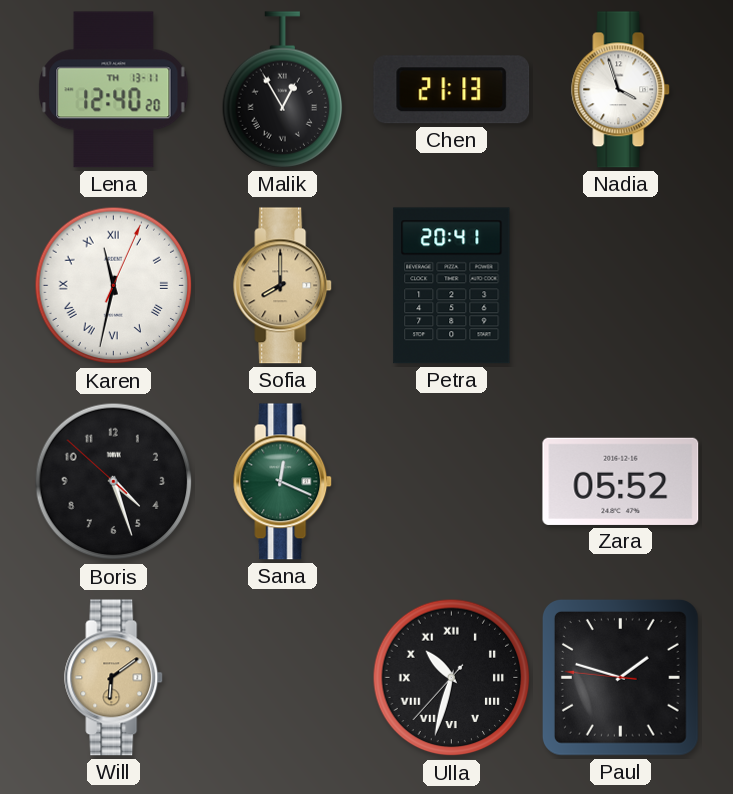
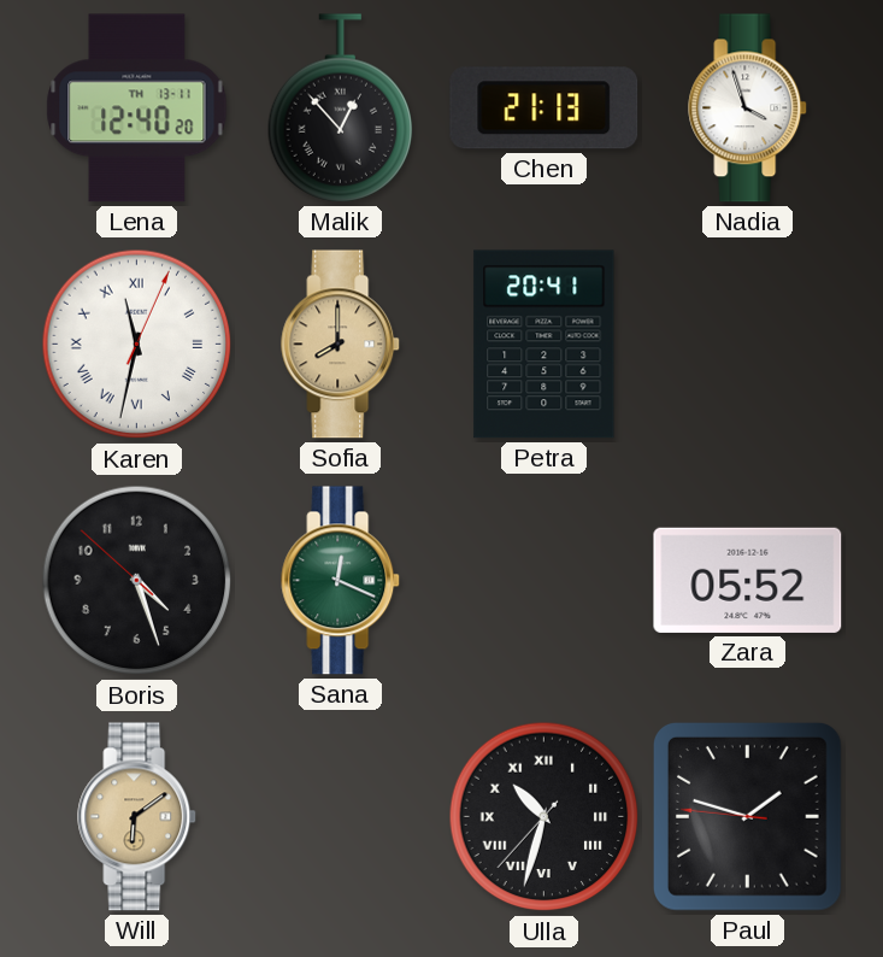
Malik: 12:55 -> 12:53
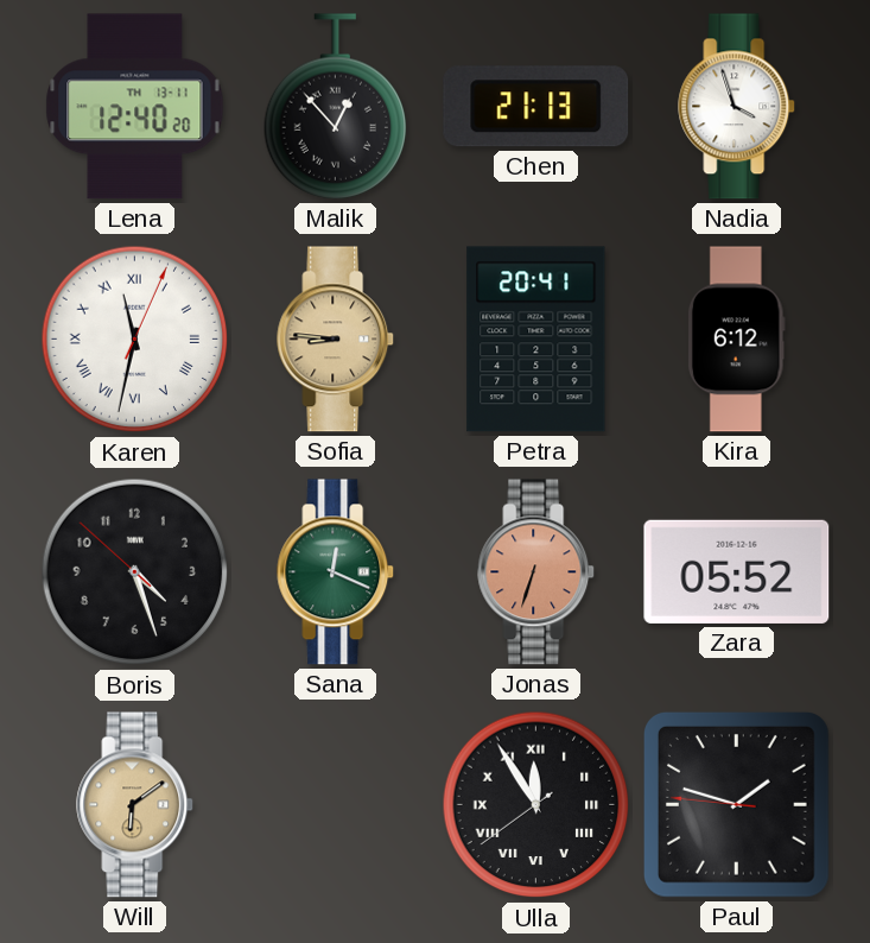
Sofia: 8:00 -> 8:46
Kira: none -> 6:12
Jonas: none -> 6:33
Ulla: 10:32 -> 11:54
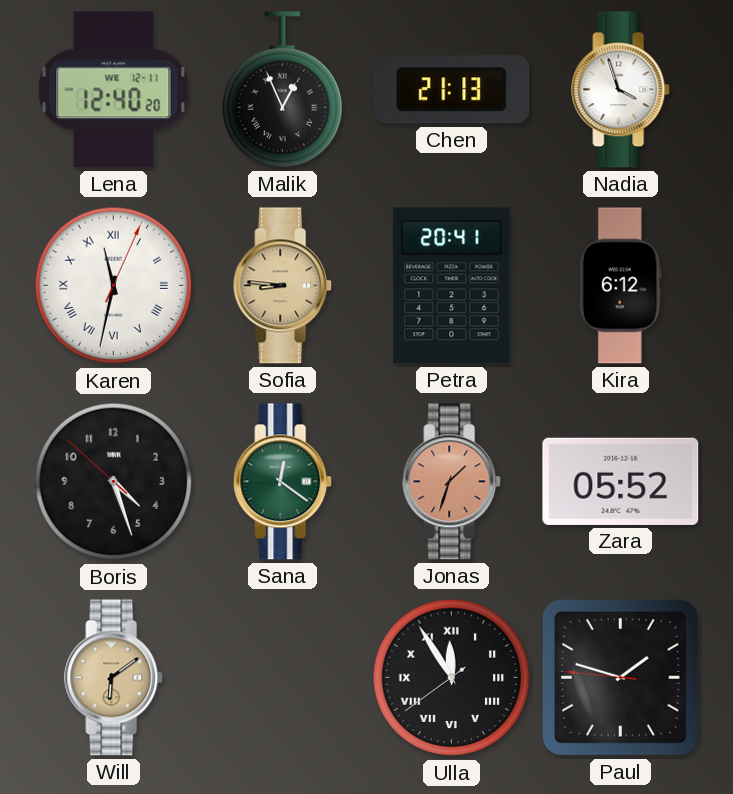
Lena date: TH 13-11 -> WE 12-11
Malik: 12:53 -> 12:56
Sana: 12:19 -> 12:21
Jonas: 6:33 -> 1:33
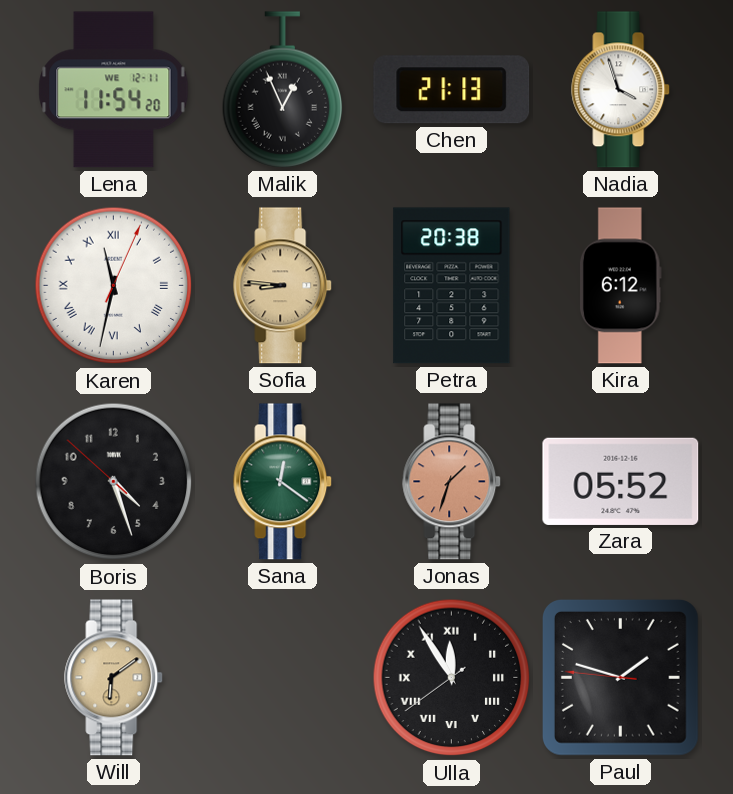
Lena: 12:40 -> 11:54
Petra: 20:41 -> 20:38
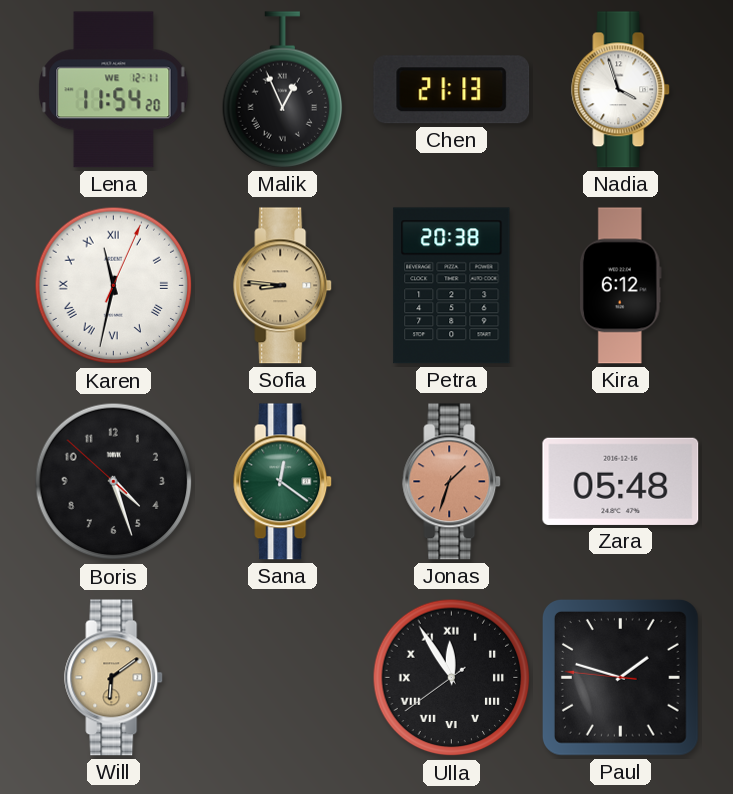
Zara: 05:52 -> 05:48
